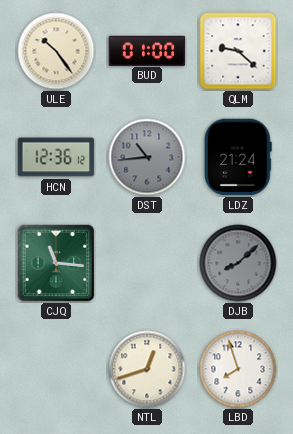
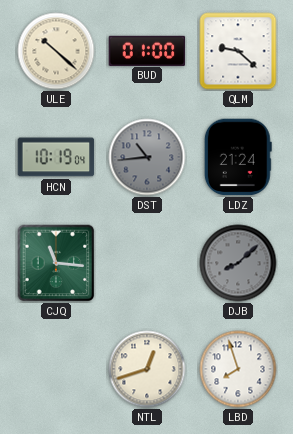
ULE: 10:24 -> 10:22
HCN: 12:36 -> 10:19
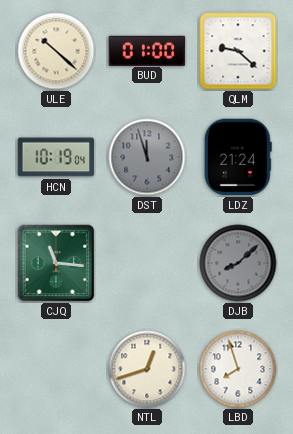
DST: 10:44 -> 11:57
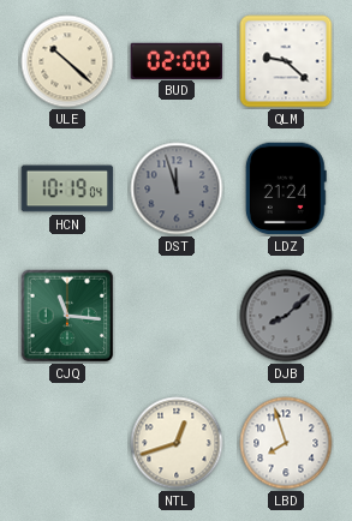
BUD: 01:00 -> 02:00
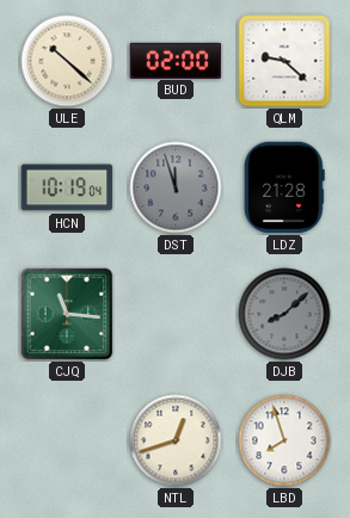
LDZ: 21:24 -> 21:28
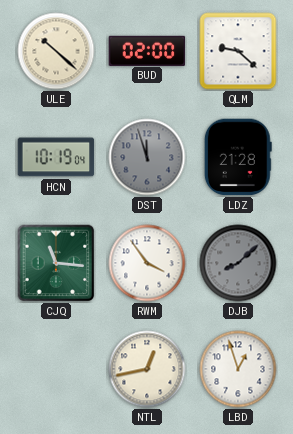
RWM: none -> 3:54
NTL: 12:42 -> 12:43
LBD: 7:57 -> 12:57
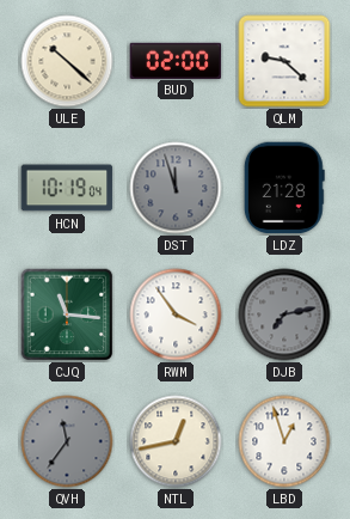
DJB: 8:08 -> 7:13
QVH: none -> 11:36
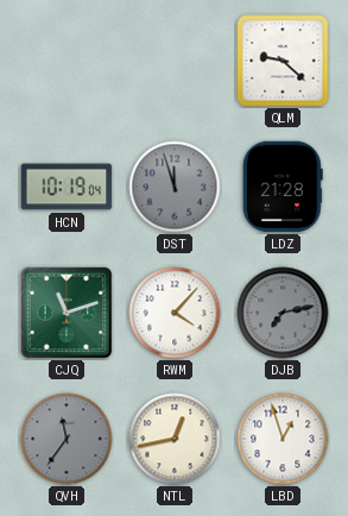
ULE: 10:22 -> none
BUD: 02:00 -> none
CJQ: 11:16 -> 11:12
RWM: 3:54 -> 4:07
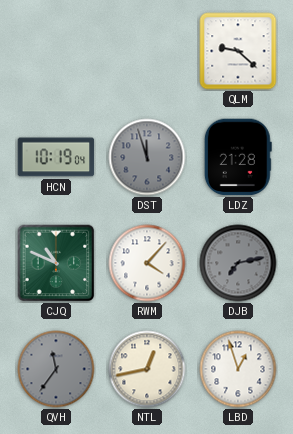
CJQ: 11:12 -> 10:49
